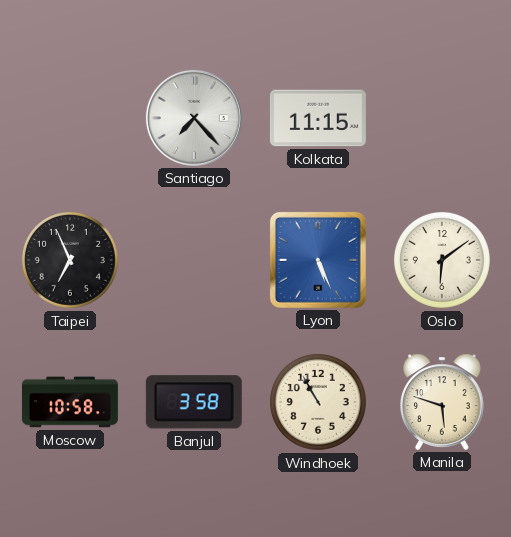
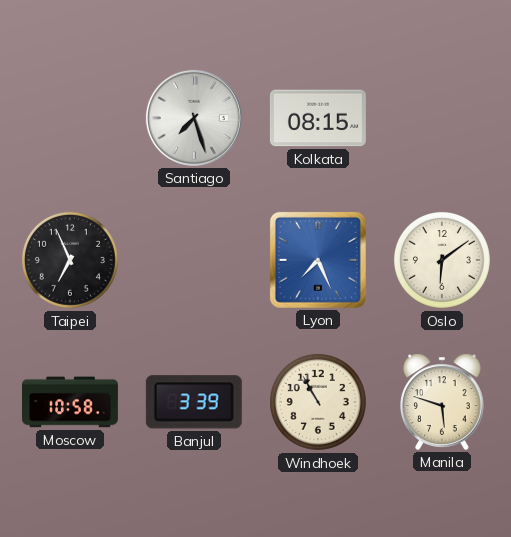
Santiago: 7:23 -> 7:27
Kolkata: 11:15 -> 08:15
Lyon: 5:26 -> 7:26
Banjul: 3:58 -> 3:39
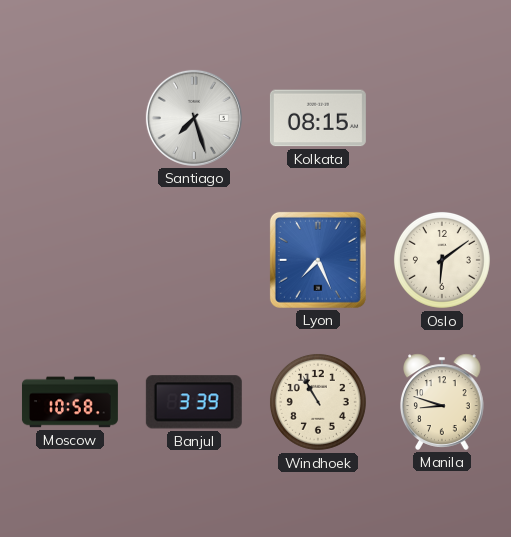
Taipei: 6:56 -> none
Manila: 5:48 -> 8:48
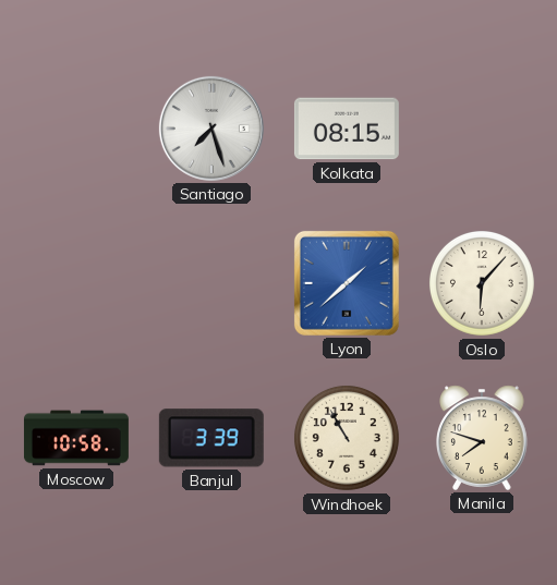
Lyon: 7:26 -> 1:38
Oslo: 6:09 -> 6:07
Manila: 8:48 -> 7:48
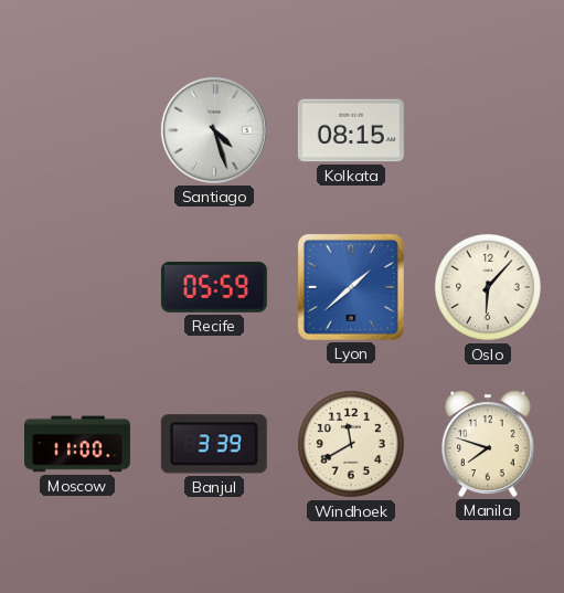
Santiago: 7:27 -> 4:27
Recife: none -> 05:59
Moscow: 10:58 -> 11:00
Windhoek: 10:55 -> 11:40
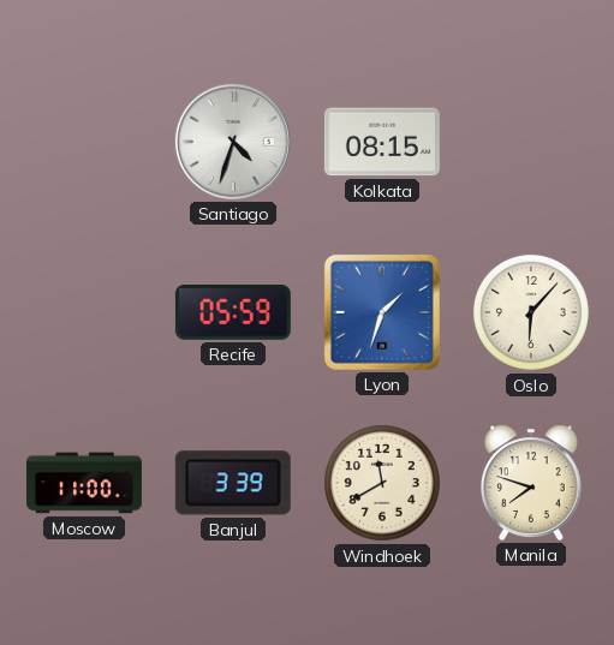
Santiago: 4:27 -> 4:33
Lyon: 1:38 -> 1:33
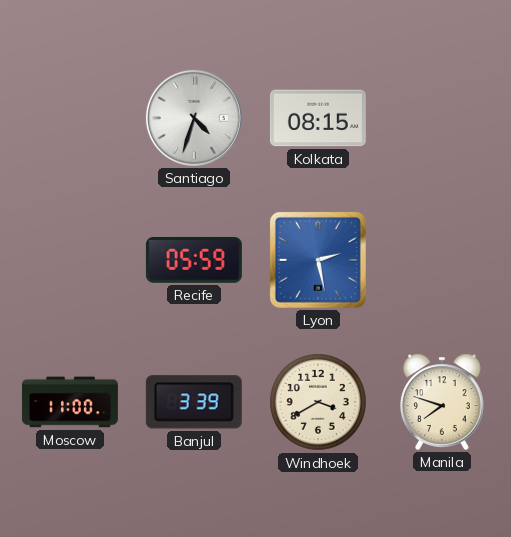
Lyon: 1:33 -> 2:28
Oslo: 6:07 -> none
Windhoek: 11:40 -> 3:40
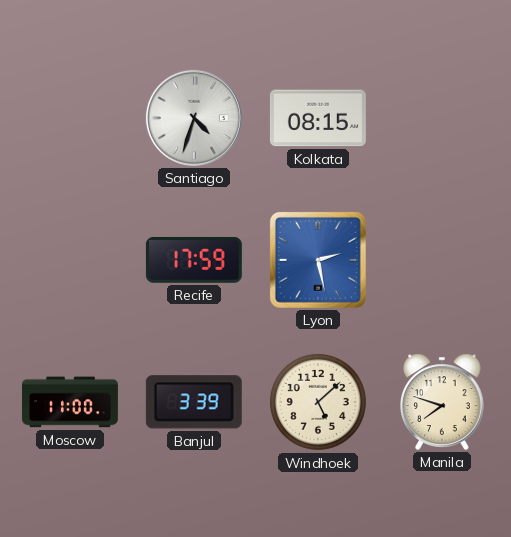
Recife: 05:59 -> 17:59
Windhoek: 3:40 -> 5:08
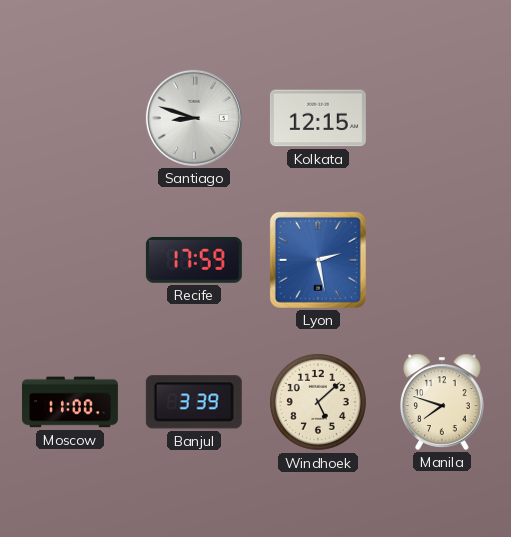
Santiago: 4:33 -> 8:48
Kolkata: 08:15 -> 12:15
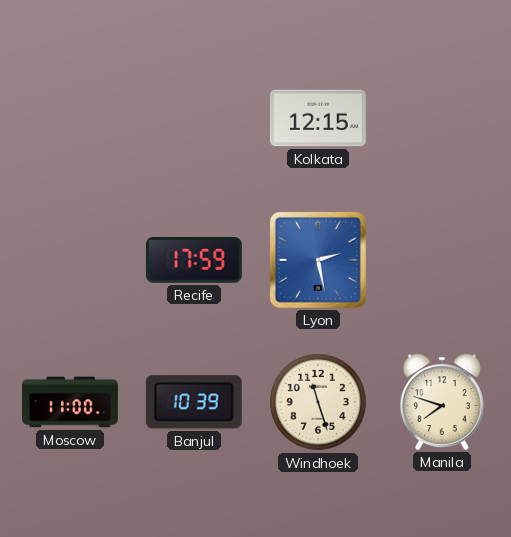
Santiago: 8:48 -> none
Banjul: 3:39 -> 10:39
Windhoek: 5:08 -> 11:27
